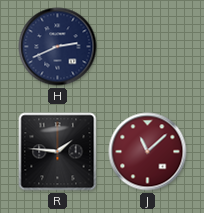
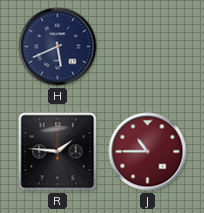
H: 2:41 -> 5:41
J: 11:08 -> 10:45
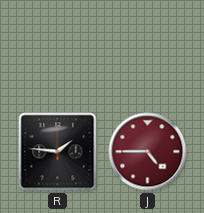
H: 5:41 -> none
J: 10:45 -> 4:45
